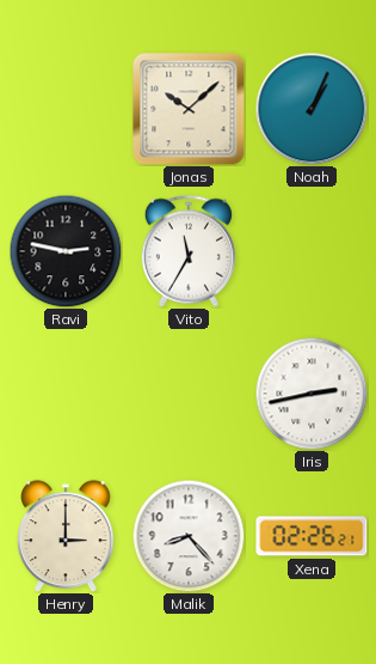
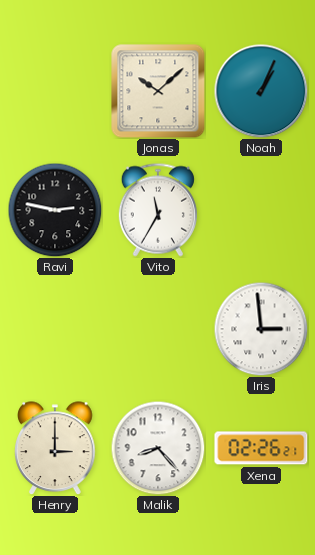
Iris: 2:43 -> 2:59
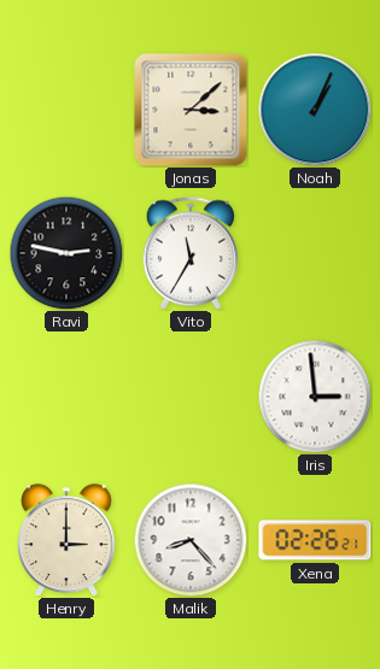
Jonas: 10:08 -> 3:08
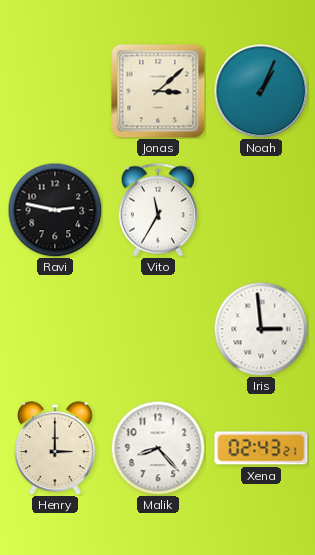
Xena: 02:26 -> 02:43
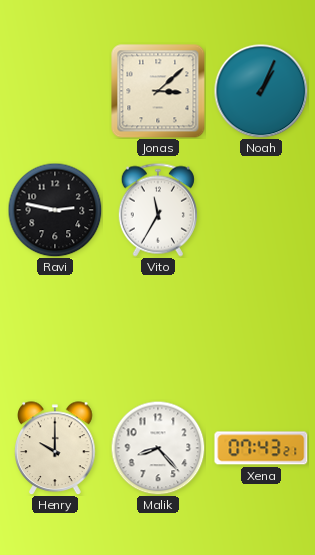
Iris: 2:59 -> none
Henry: 3:00 -> 10:00
Xena: 02:43 -> 07:43
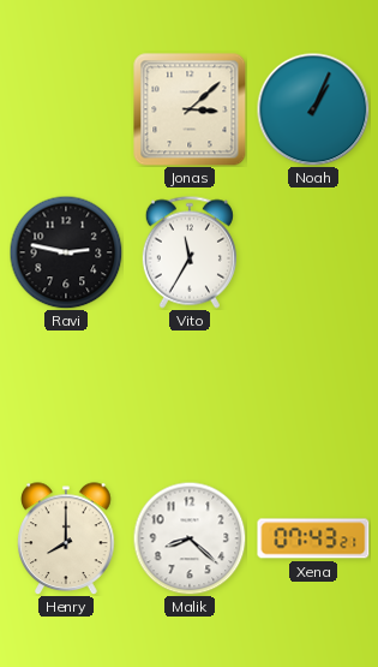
Henry: 10:00 -> 8:00
Malik: 8:23 -> 8:22
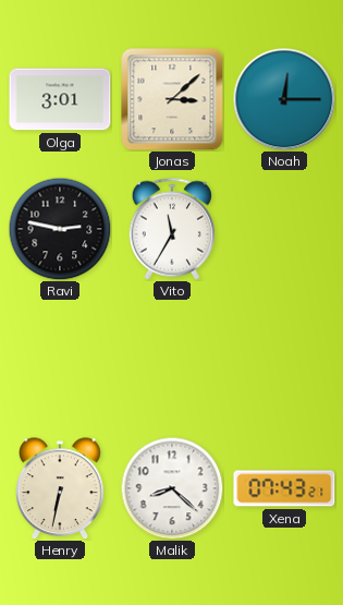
Olga: none -> 3:01
Noah: 1:04 -> 12:15
Henry: 8:00 -> 6:32
